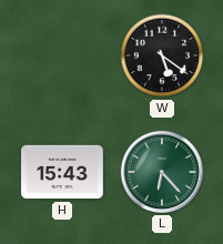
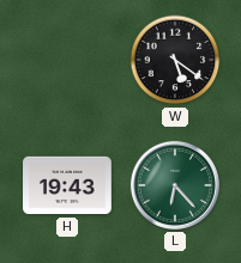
H: 15:43 -> 19:43
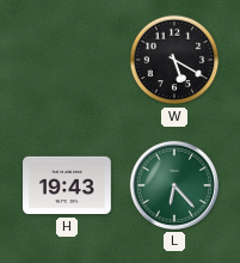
W: 5:21 -> 5:20
